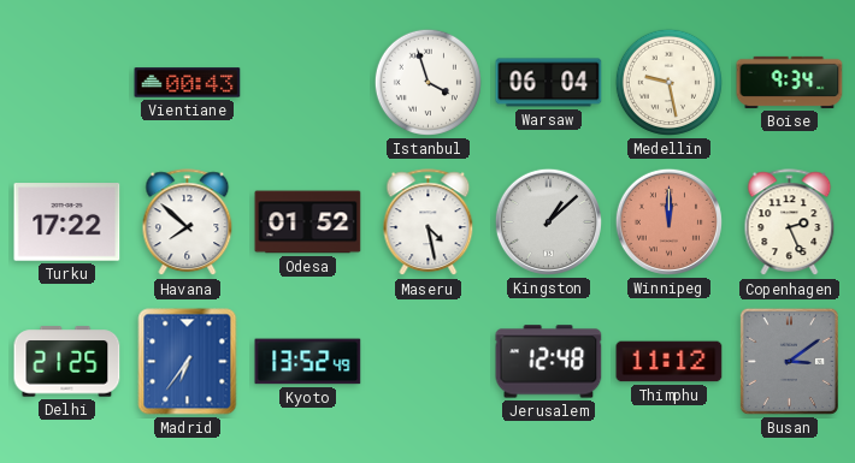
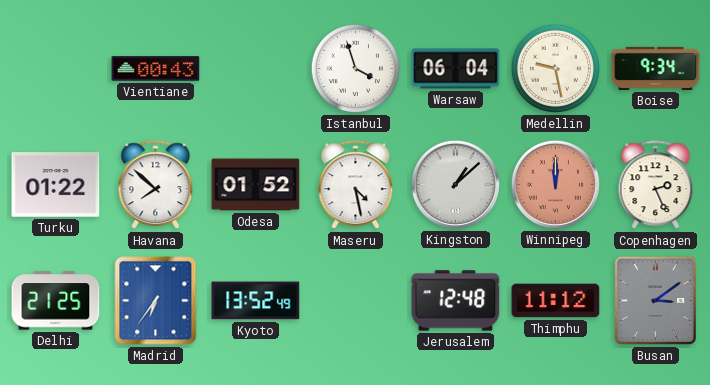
Turku: 17:22 -> 01:22
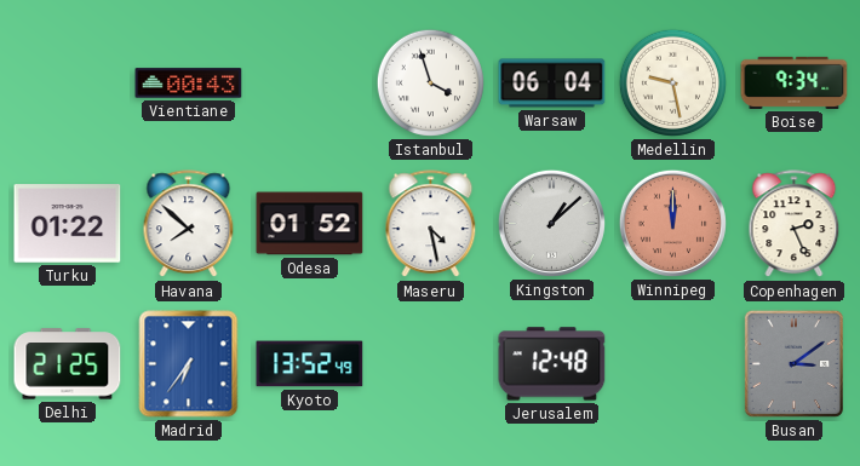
Thimphu: 11:12 -> none
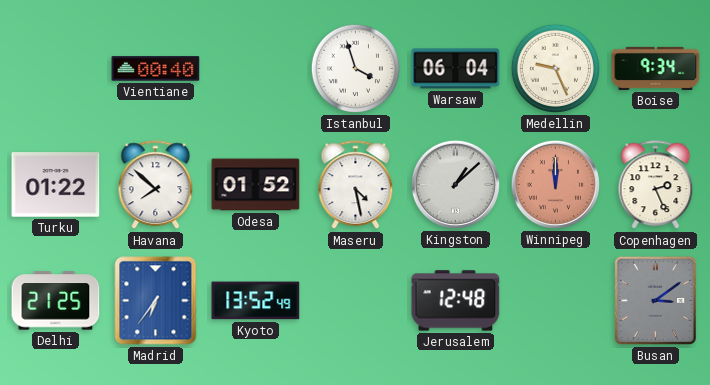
Vientiane: 00:43 -> 00:40
Medellin: 9:28 -> 9:26
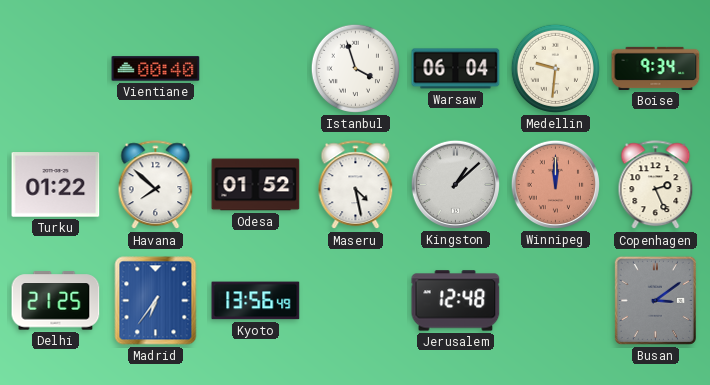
Medellin: 9:26 -> 9:31
Kyoto: 13:52 -> 13:56
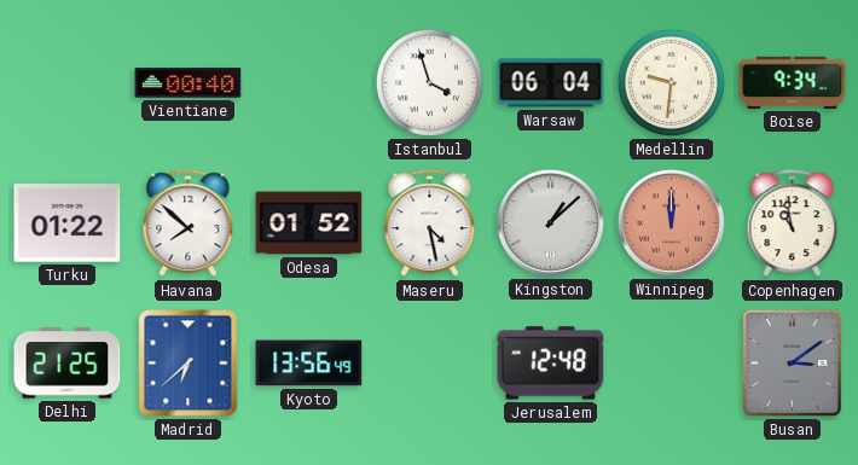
Copenhagen: 2:26 -> 10:58
Madrid: 6:36 -> 6:38
